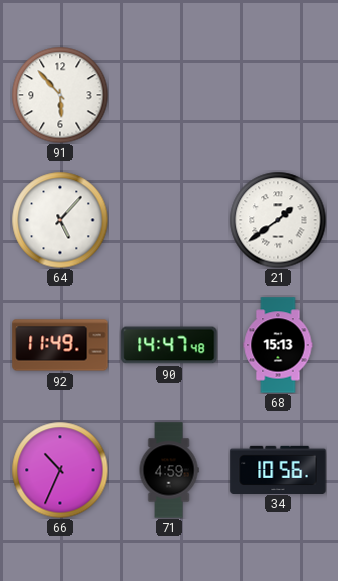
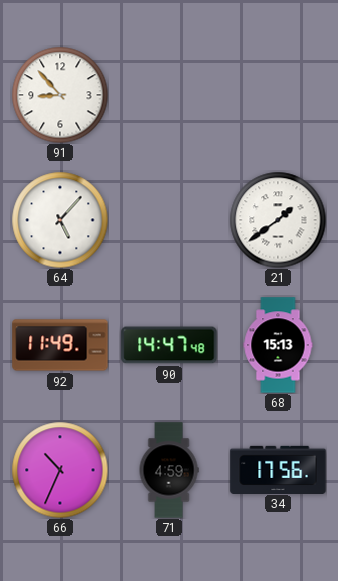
91: 5:53 -> 8:53
34: 10:56 -> 17:56
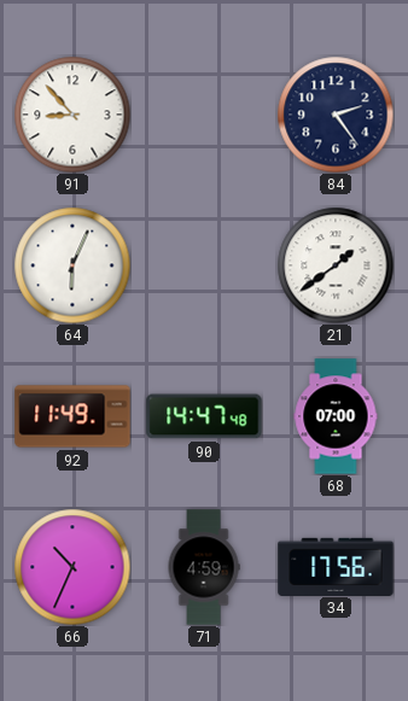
84: none -> 2:24
64: 5:07 -> 6:04
68: 15:13 -> 07:00
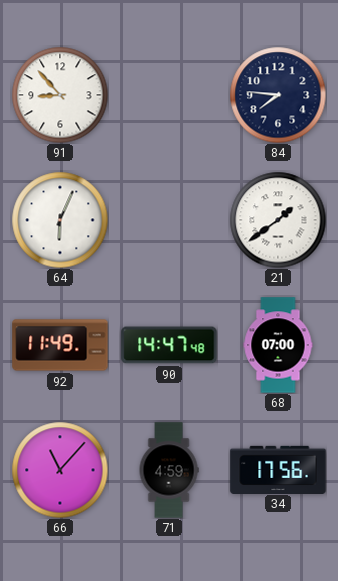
84: 2:24 -> 7:46
66: 10:34 -> 11:07
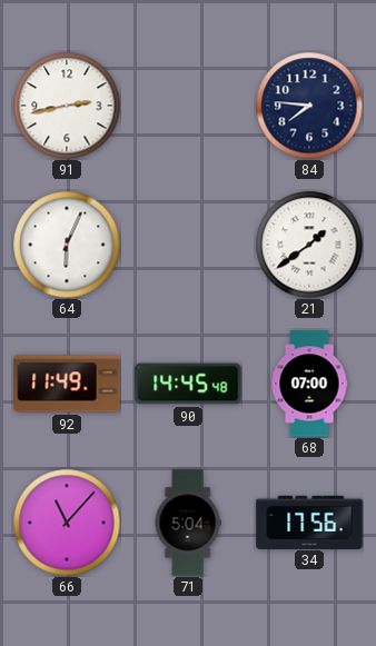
91: 8:53 -> 2:43
90: 14:47 -> 14:45
71: 4:59 -> 5:04
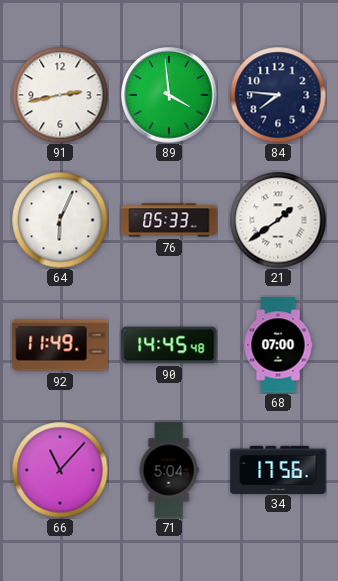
89: none -> 3:59
76: none -> 05:33
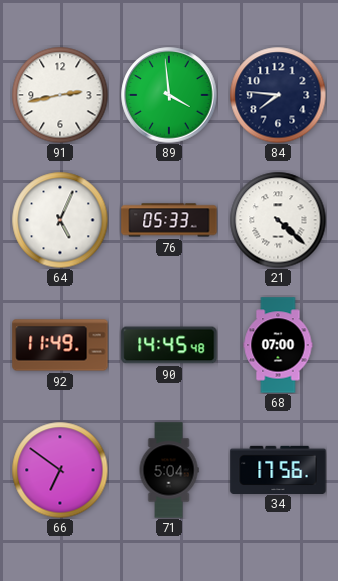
64: 6:04 -> 5:04
21: 1:39 -> 4:22
66: 11:07 -> 6:51
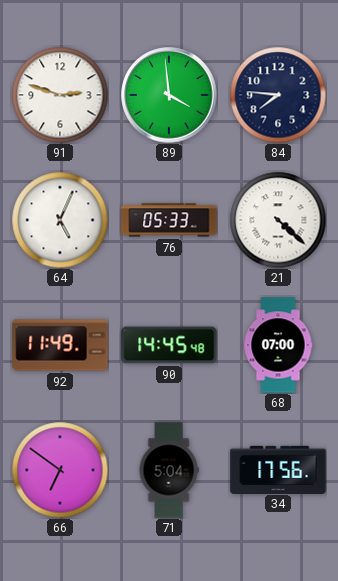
91: 2:43 -> 2:48
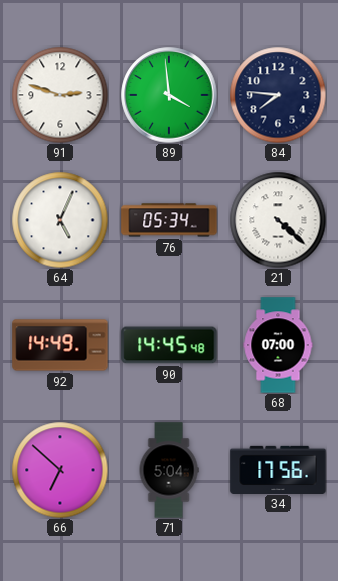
76: 05:33 -> 05:34
92: 11:49 -> 14:49
66: 6:51 -> 6:52
